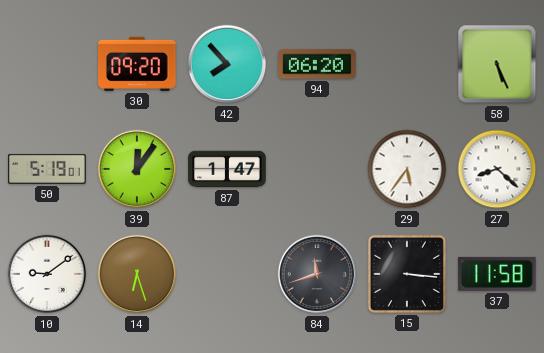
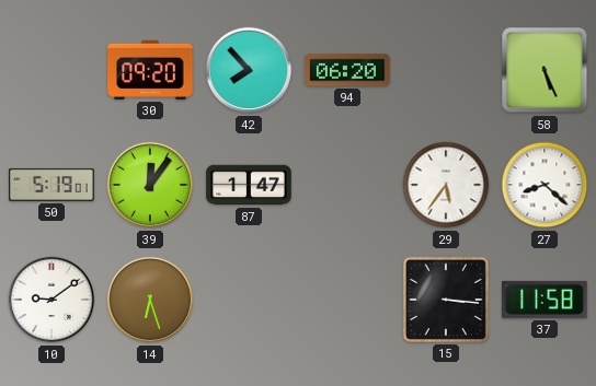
84: 11:42 -> none
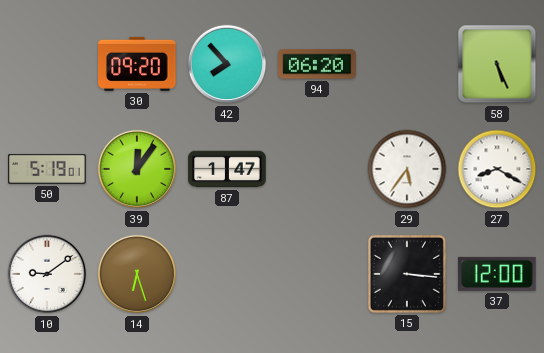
27: 8:22 -> 8:20
37: 11:58 -> 12:00
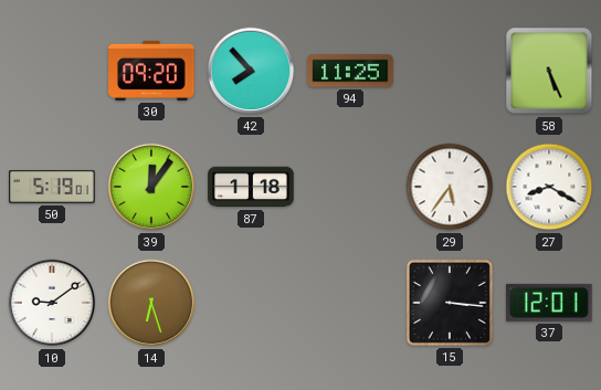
94: 06:20 -> 11:25
87: 1:47 -> 1:18
37: 12:00 -> 12:01
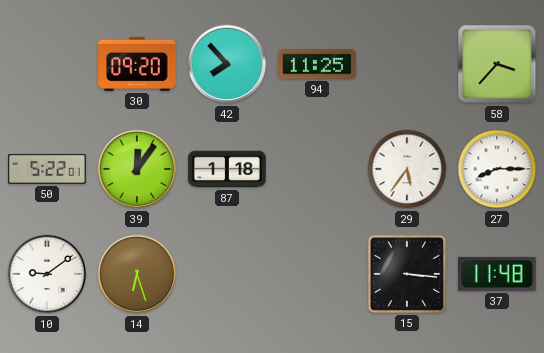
58: 5:26 -> 3:37
50: 5:19 -> 5:22
27: 8:20 -> 8:15
37: 12:01 -> 11:48
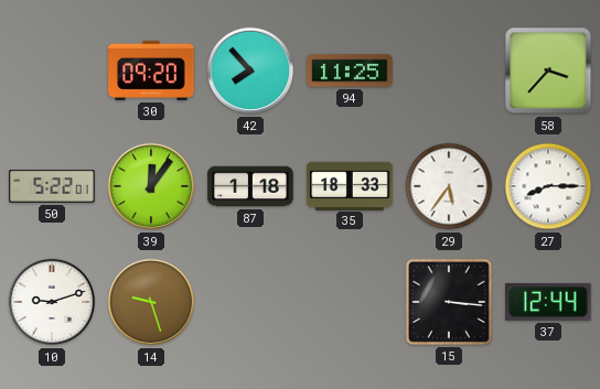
35: none -> 18:33
10: 9:09 -> 9:12
14: 6:27 -> 9:27
37: 11:48 -> 12:44
